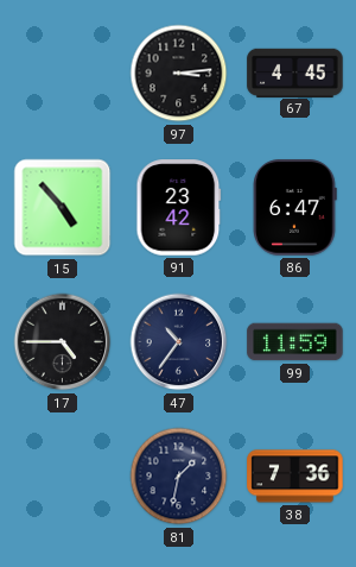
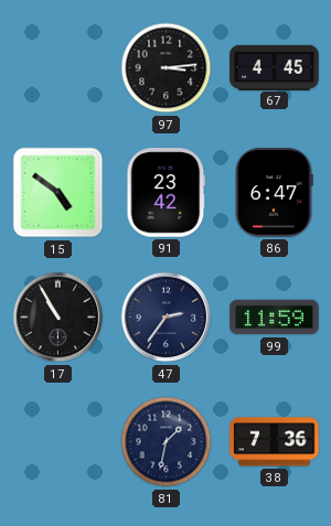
15: 4:53 -> 4:51
17: 4:45 -> 10:55
47: 10:36 -> 2:36
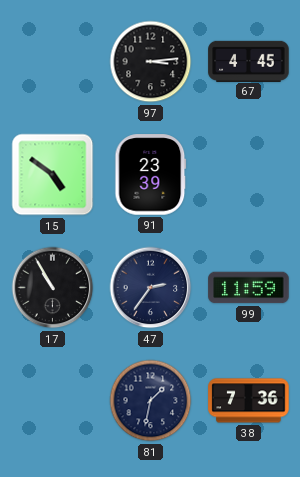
91: 23:42 -> 23:39
86: 6:47 -> none
